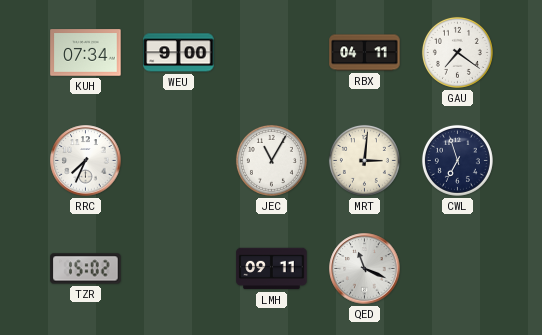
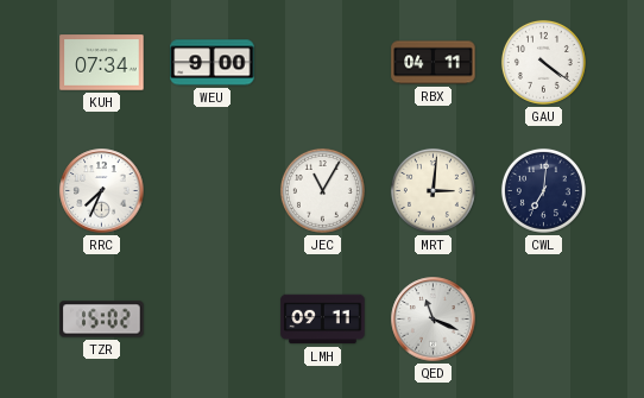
GAU: 7:21 -> 4:21
CWL: 6:57 -> 7:01
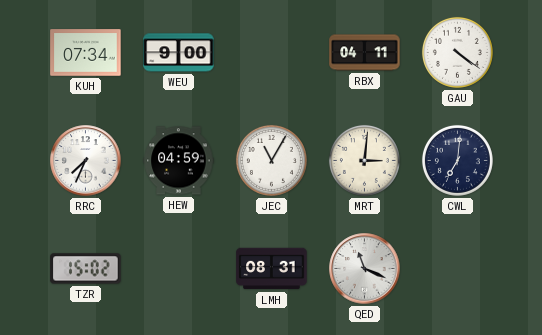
HEW: none -> 04:59
LMH: 09:11 -> 08:31
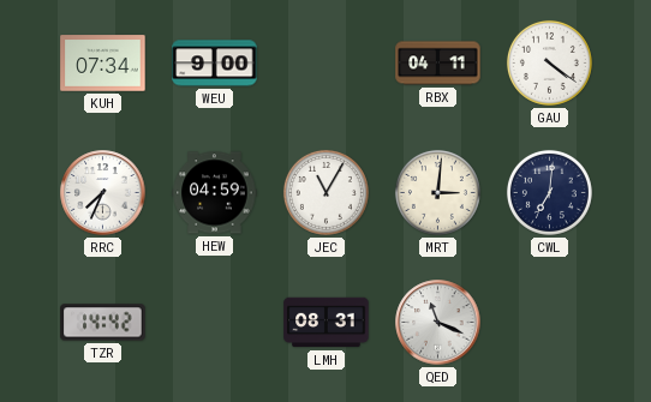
TZR: 15:02 -> 14:42
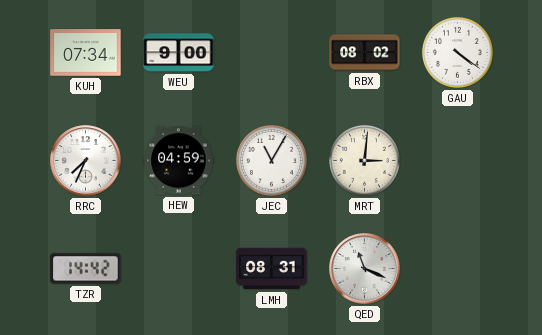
RBX: 04:11 -> 08:02
CWL: 7:01 -> none
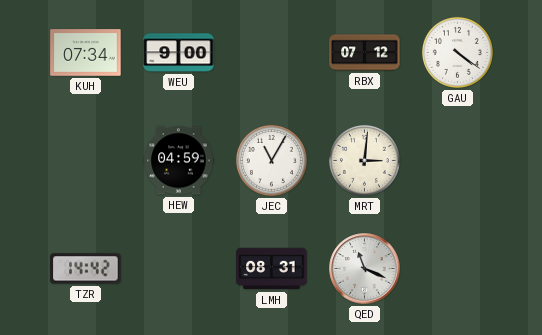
RBX: 08:02 -> 07:12
RRC: 7:34 -> none
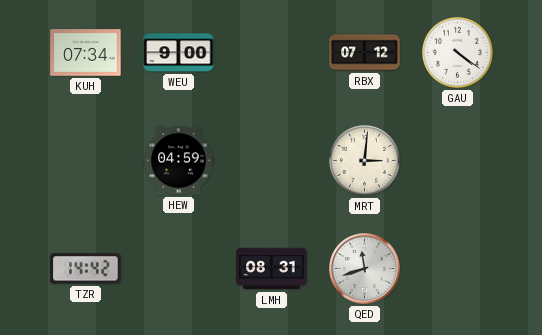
JEC: 11:05 -> none
QED: 11:19 -> 11:42
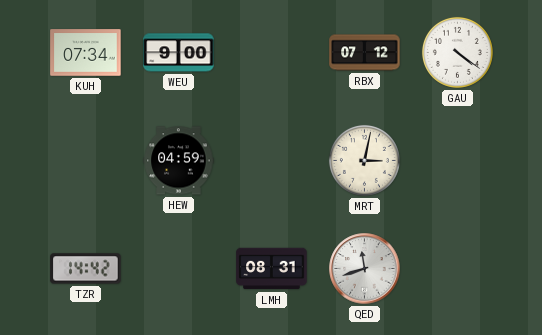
MRT: 3:01 -> 3:02
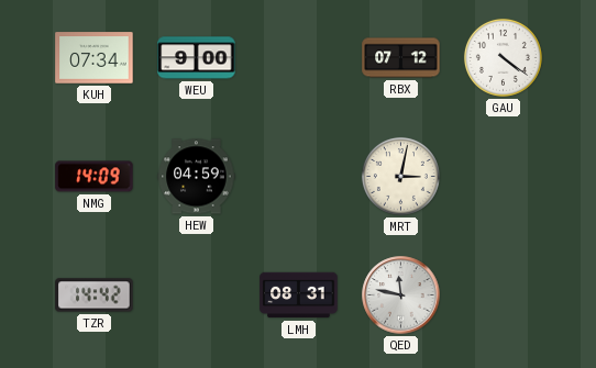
NMG: none -> 14:09
QED: 11:42 -> 11:47
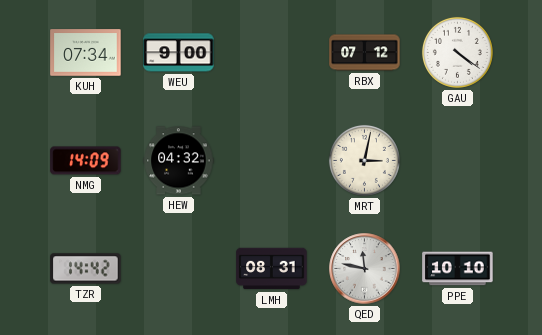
HEW: 04:59 -> 04:32
PPE: none -> 10:10
